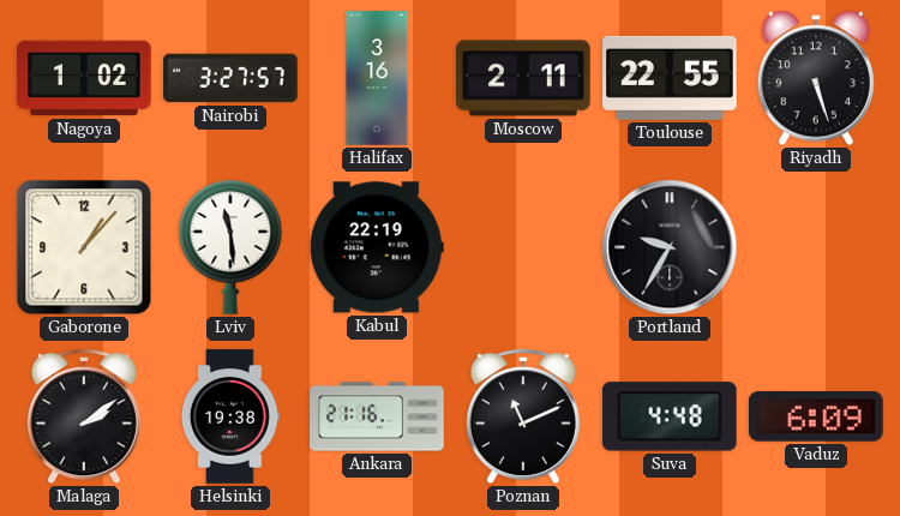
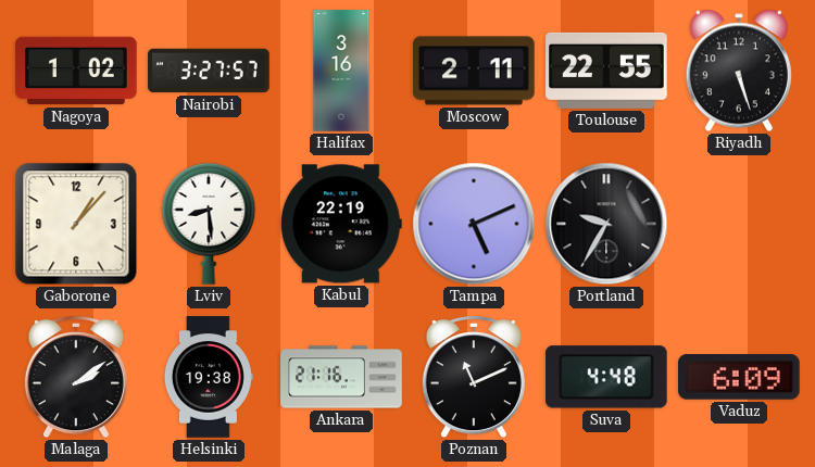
Lviv: 11:29 -> 8:29
Tampa: none -> 5:11
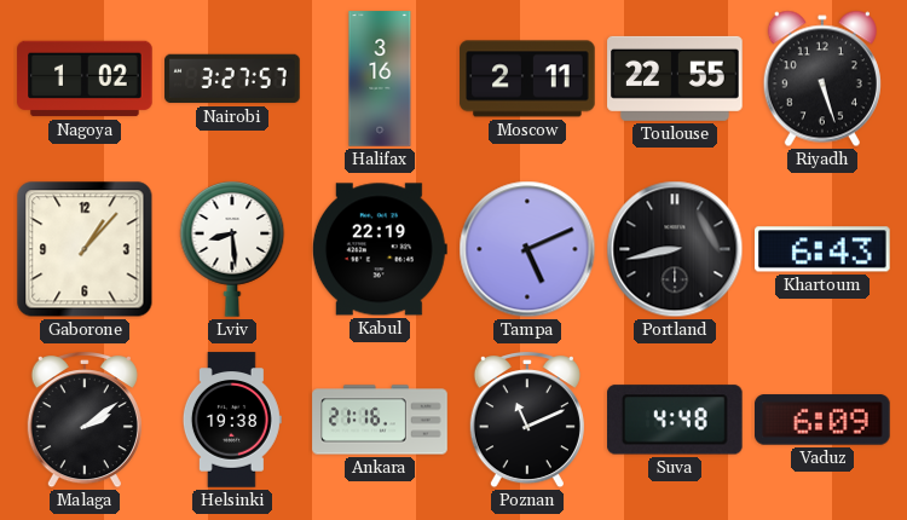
Portland: 9:35 -> 8:43
Khartoum: none -> 6:43
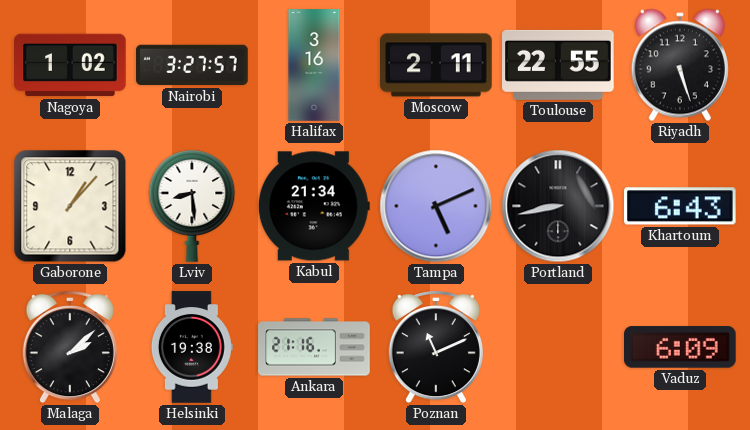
Kabul: 22:19 -> 21:34
Malaga: 2:09 -> 2:08
Suva: 4:48 -> none
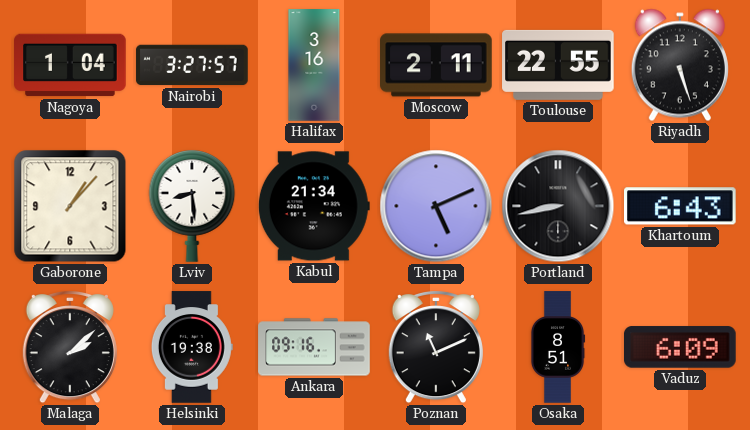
Nagoya: 1:02 -> 1:04
Ankara: 21:16 -> 09:16
Osaka: none -> 8:51
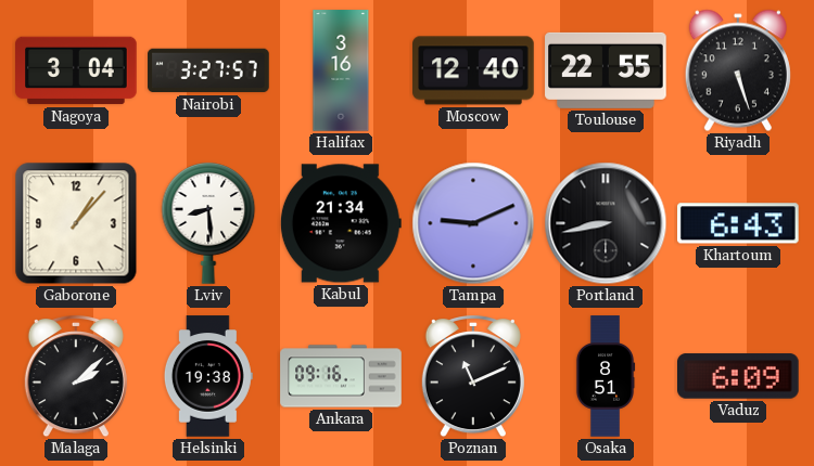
Nagoya: 1:04 -> 3:04
Moscow: 2:11 -> 12:40
Tampa: 5:11 -> 9:11
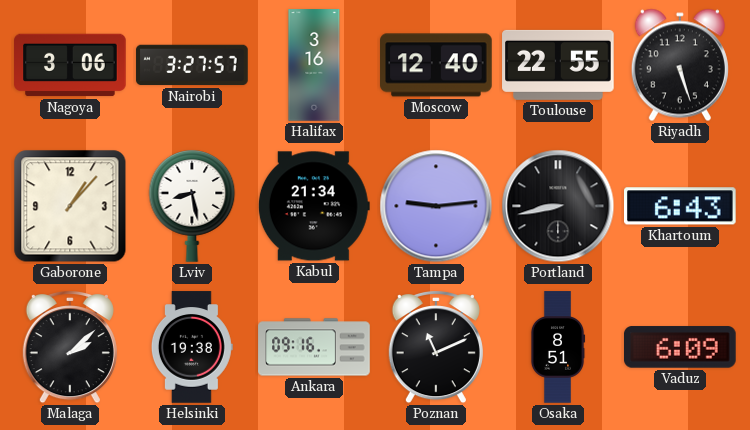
Nagoya: 3:04 -> 3:06
Lviv: 8:29 -> 8:28
Tampa: 9:11 -> 9:14
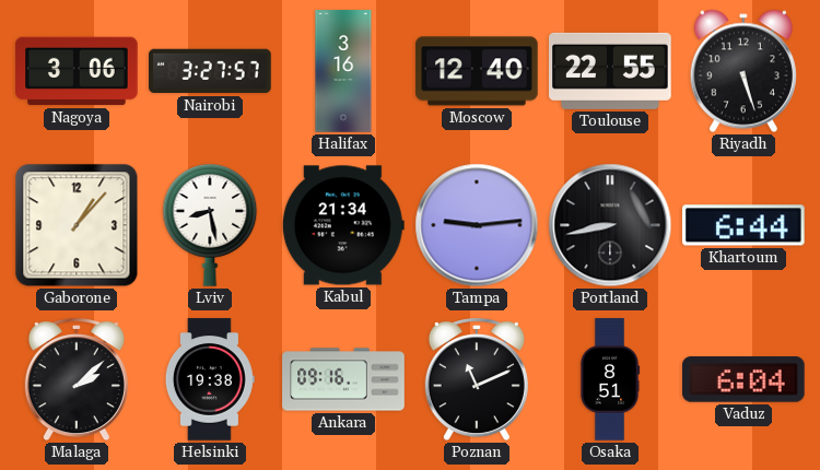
Khartoum: 6:43 -> 6:44
Vaduz: 6:09 -> 6:04
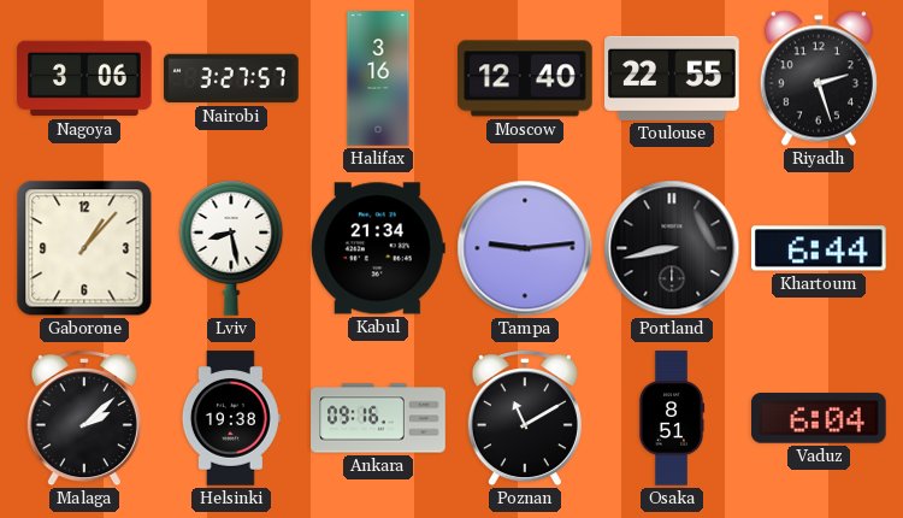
Riyadh: 5:27 -> 2:27
Poznan: 11:11 -> 11:10
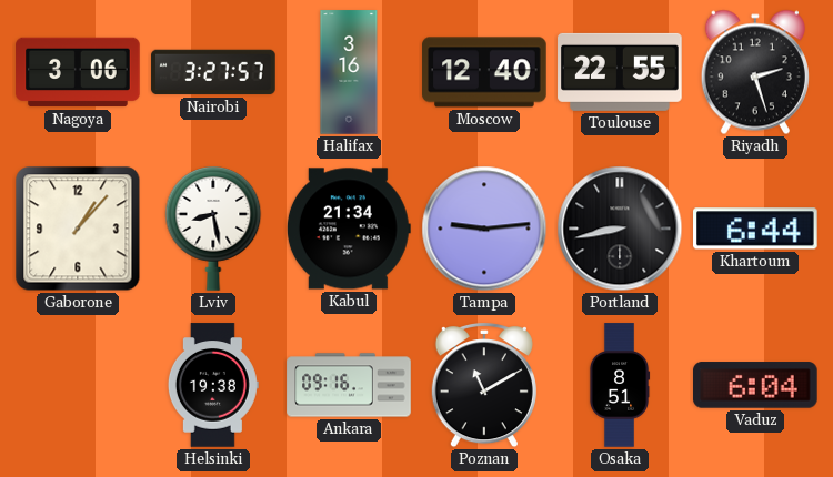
Malaga: 2:08 -> none
